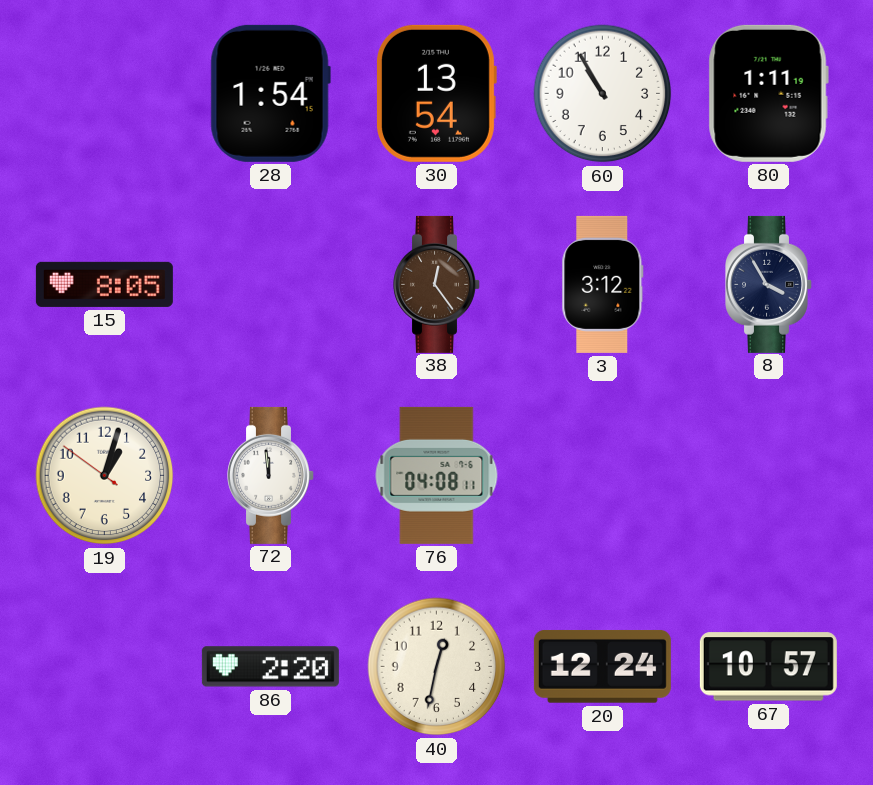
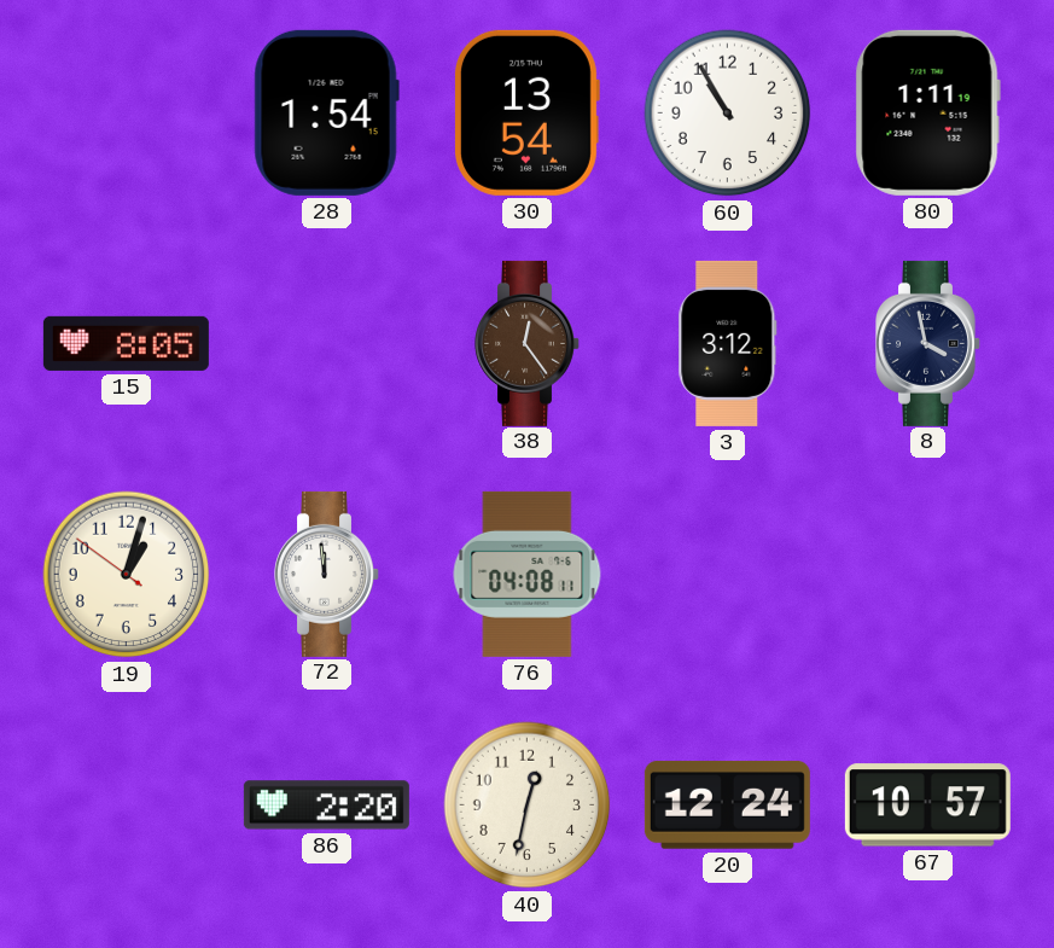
8: 3:55 -> 3:58
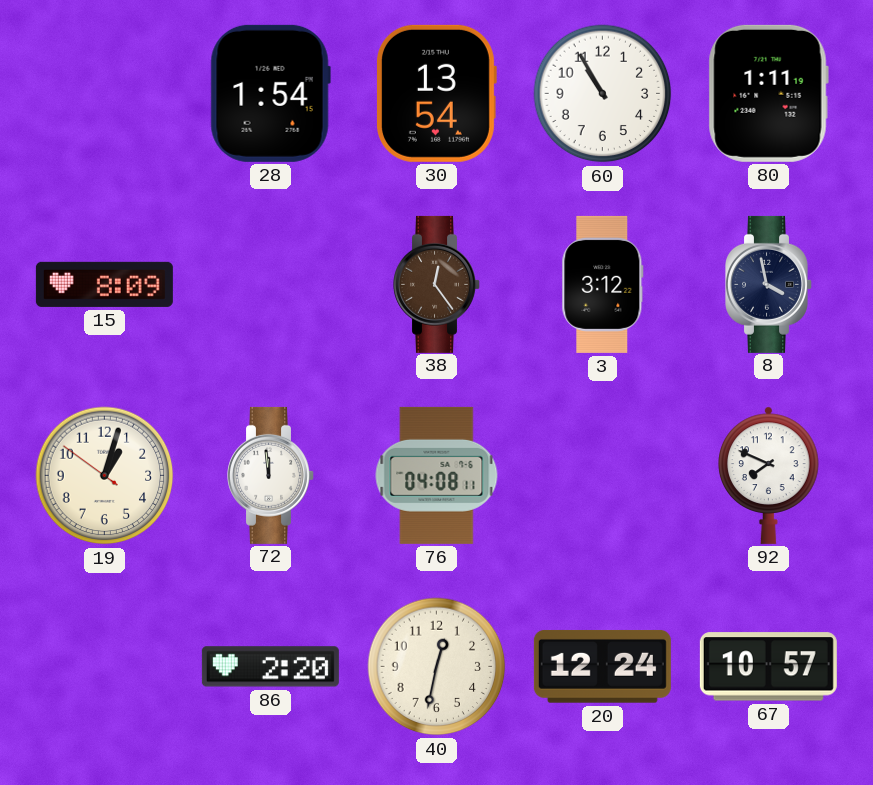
15: 8:05 -> 8:09
92: none -> 7:49
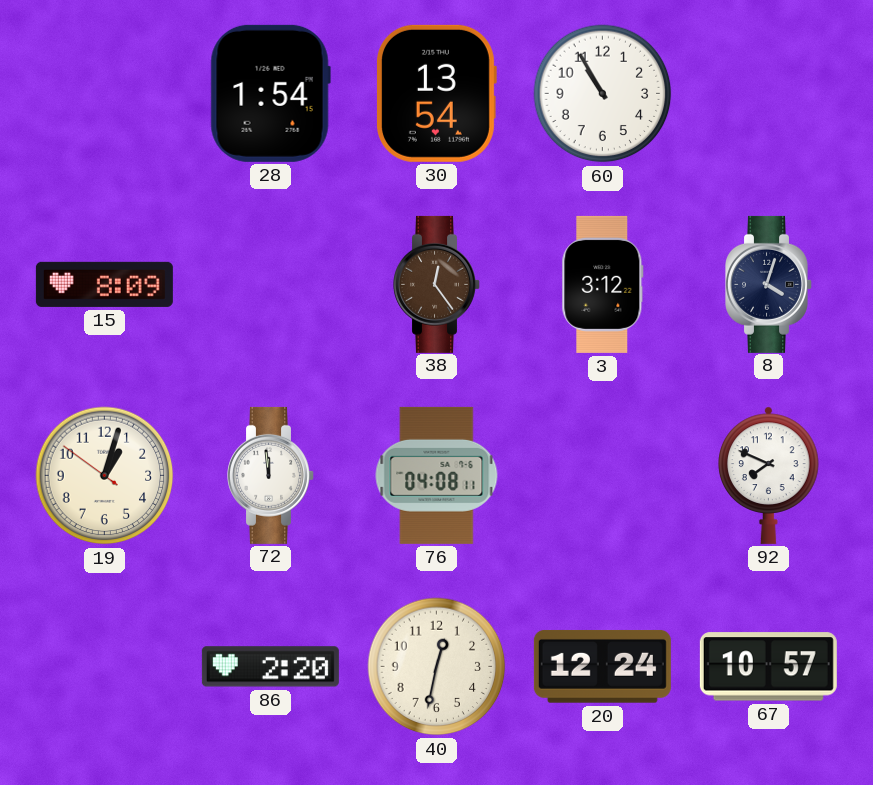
80: 1:11 -> none
8: 3:58 -> 4:03
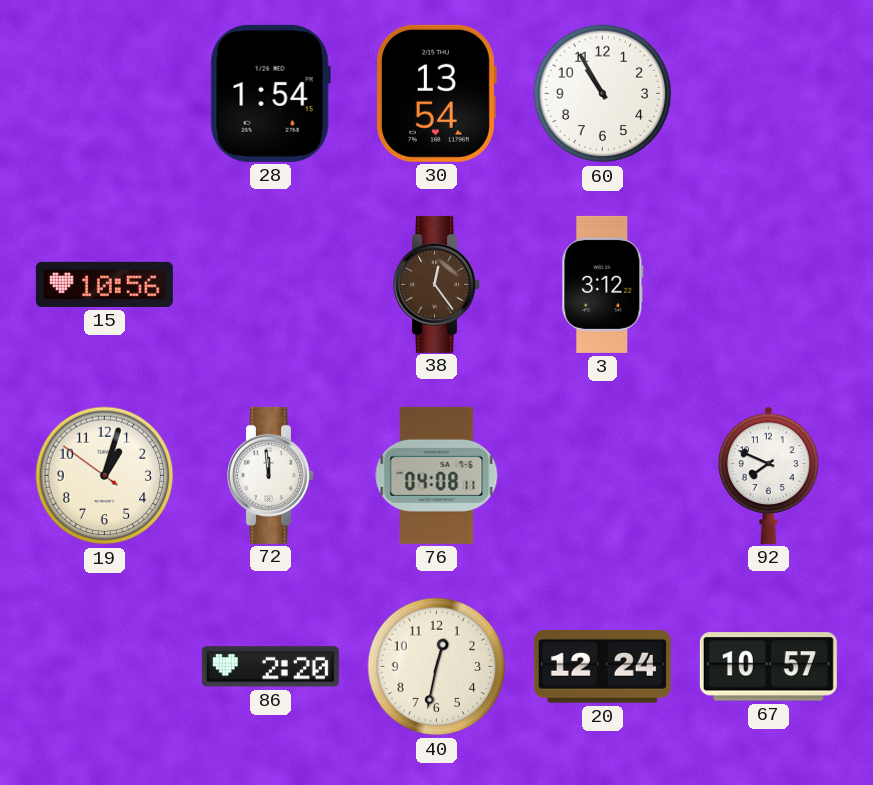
15: 8:09 -> 10:56
8: 4:03 -> none
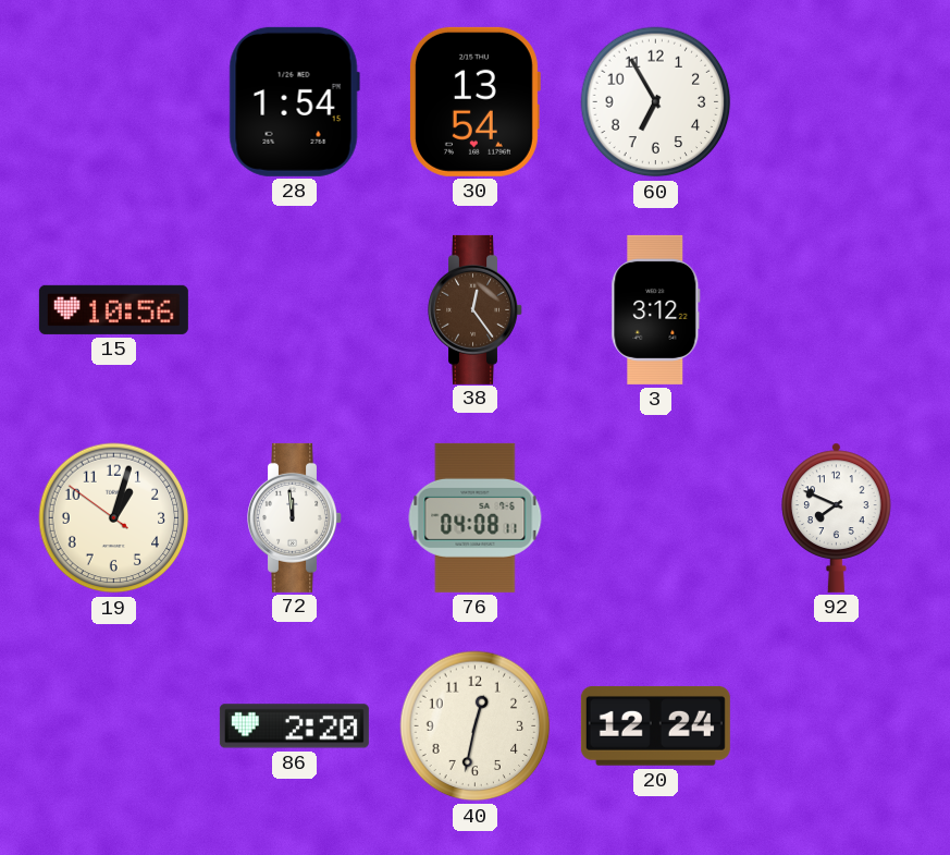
60: 10:55 -> 6:55
67: 10:57 -> none
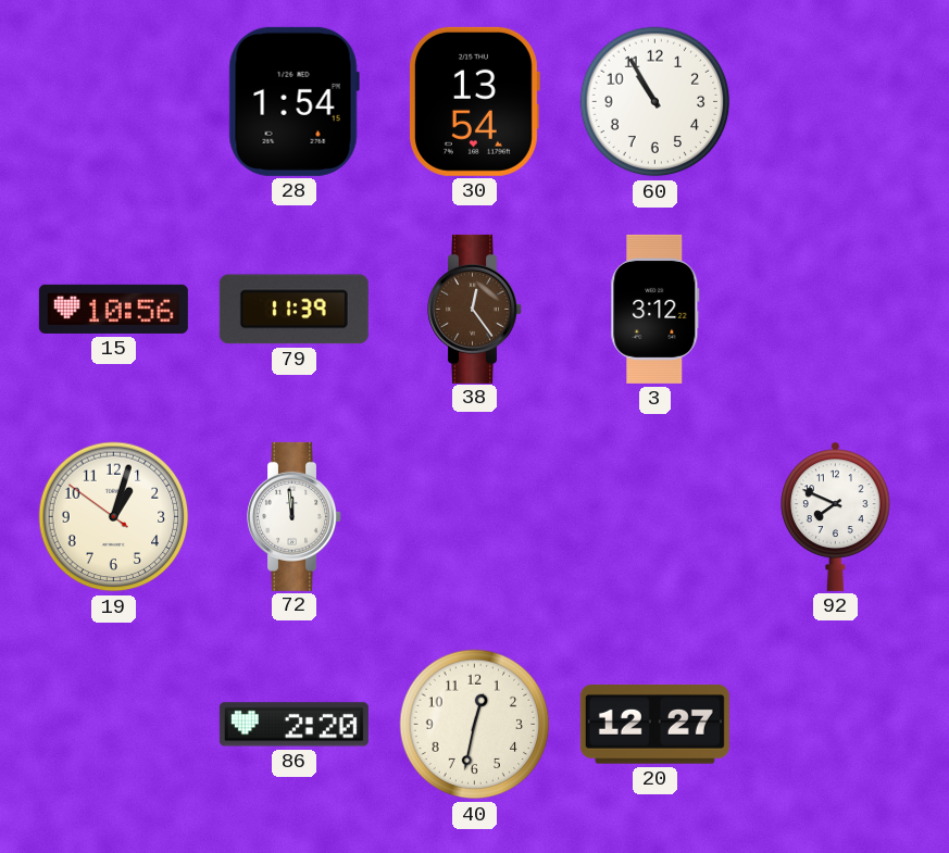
60: 6:55 -> 10:55
79: none -> 11:39
76: 04:08 -> none
20: 12:24 -> 12:27
